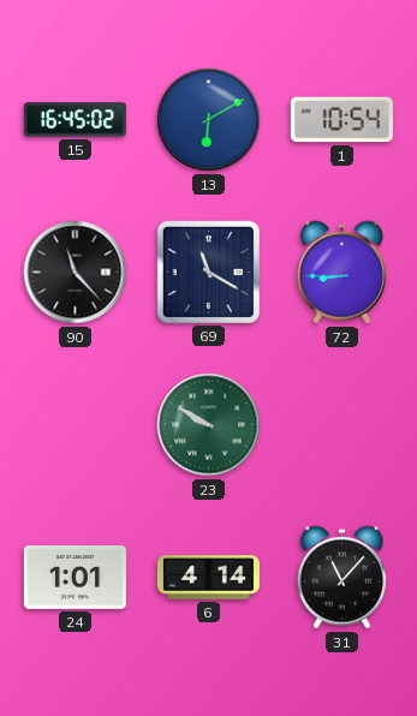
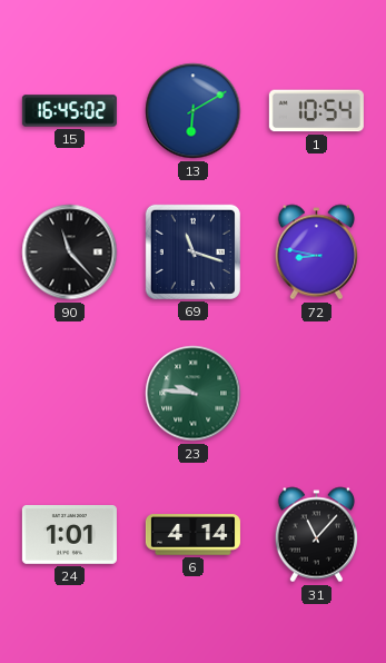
69: 11:20 -> 11:18
72: 8:45 -> 8:47
23: 9:50 -> 9:46
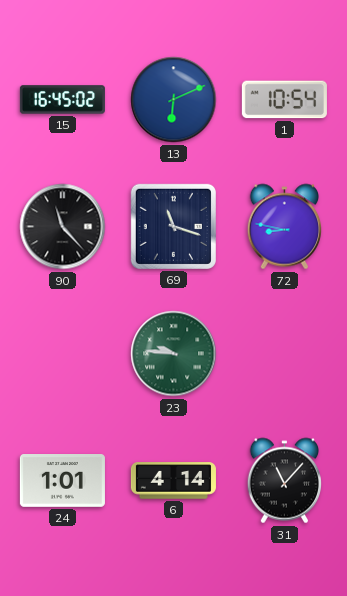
13: 6:10 -> 6:11
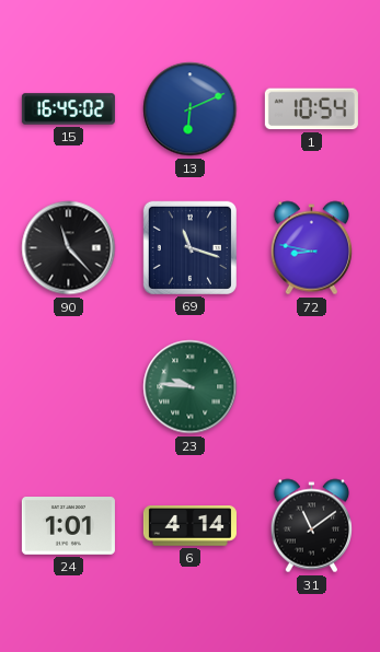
31: 11:07 -> 11:09
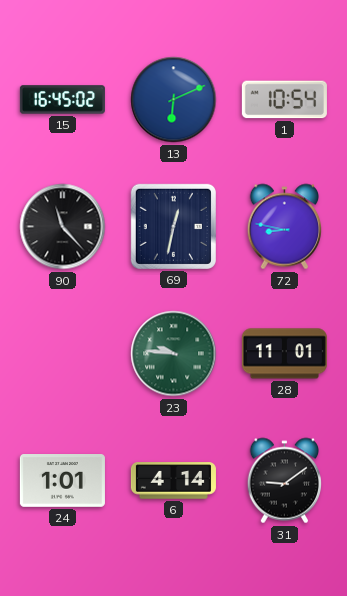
69: 11:18 -> 12:32
28: none -> 11:01
31: 11:09 -> 9:09
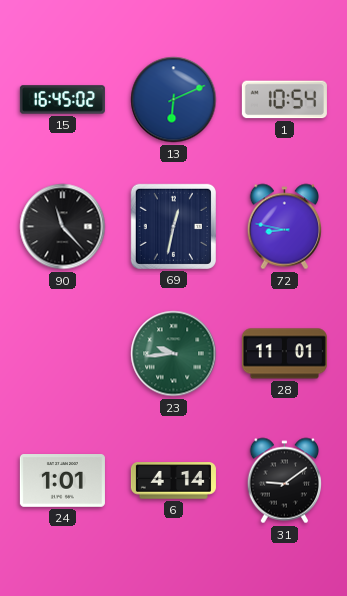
23: 9:46 -> 9:44
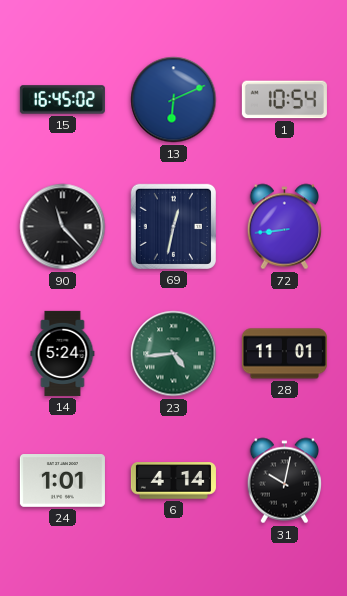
72: 8:47 -> 8:44
14: none -> 5:24
23: 9:44 -> 4:44
31: 9:09 -> 10:02
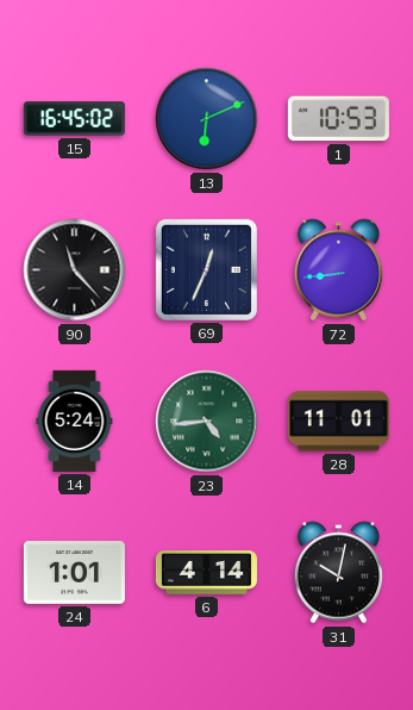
1: 10:54 -> 10:53
69: 12:32 -> 12:34
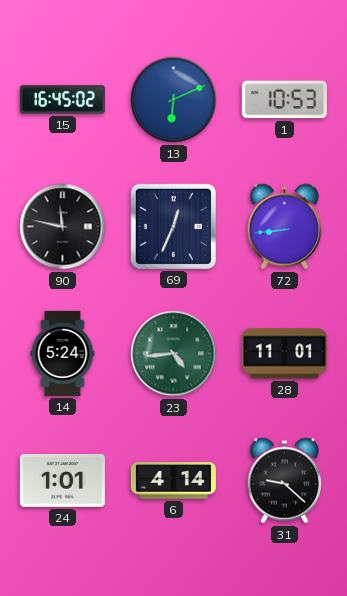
90: 11:23 -> 11:47
31: 10:02 -> 9:22
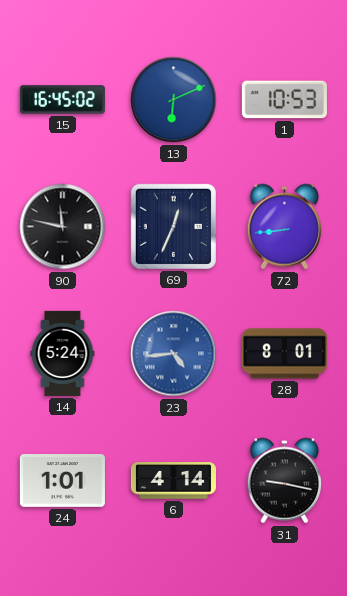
23 dial: green -> blue
28: 11:01 -> 8:01
31: 9:22 -> 9:17
